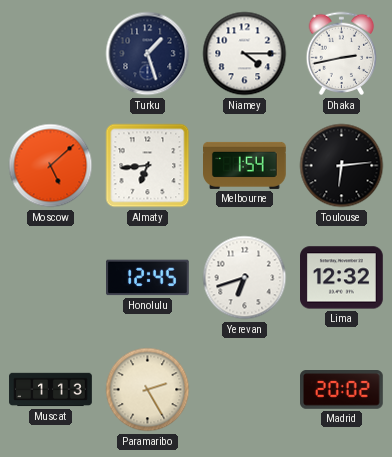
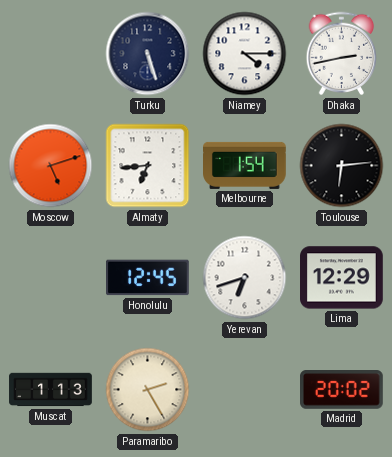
Turku: 1:27 -> 5:27
Moscow: 5:08 -> 5:12
Lima: 12:32 -> 12:29
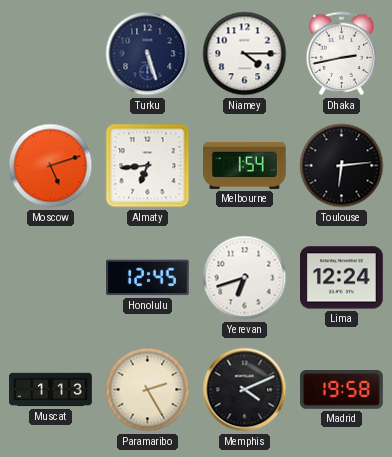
Lima: 12:29 -> 12:24
Memphis: none -> 4:11
Madrid: 20:02 -> 19:58
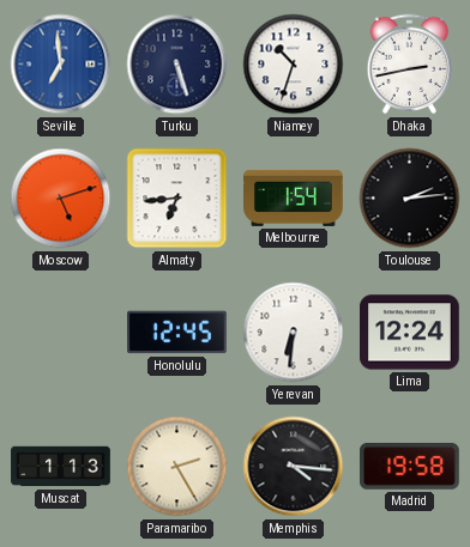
Seville: none -> 6:59
Niamey: 4:15 -> 10:33
Toulouse: 6:14 -> 2:14
Yerevan: 6:42 -> 6:31
Memphis: 4:11 -> 4:16
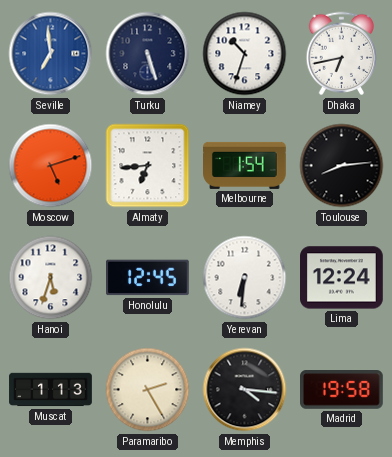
Dhaka: 2:43 -> 6:43
Toulouse: 2:14 -> 8:14
Hanoi: none -> 5:33
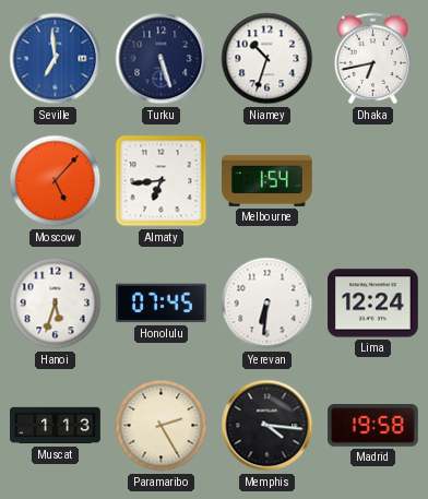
Moscow: 5:12 -> 5:07
Toulouse: 8:14 -> none
Honolulu: 12:45 -> 07:45
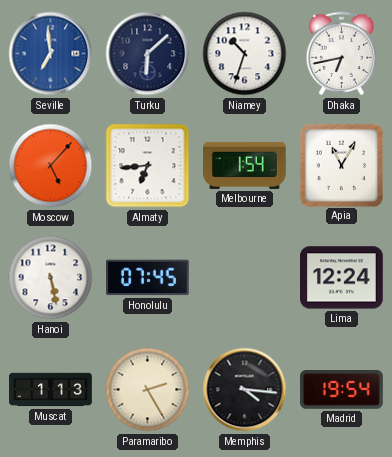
Turku: 5:27 -> 6:08
Apia: none -> 11:05
Hanoi: 5:33 -> 5:28
Yerevan: 6:31 -> none
Madrid: 19:58 -> 19:54
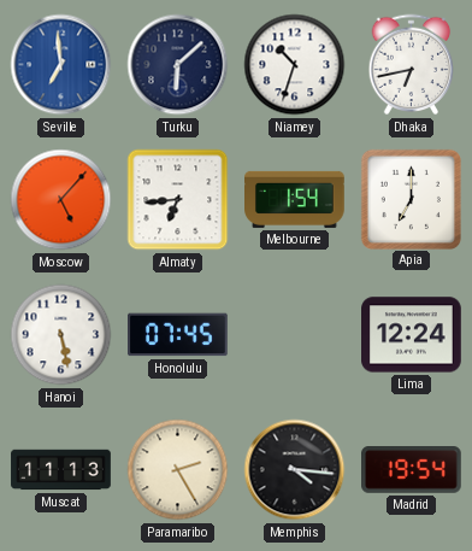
Apia: 11:05 -> 7:00
Muscat: 1:13 -> 11:13
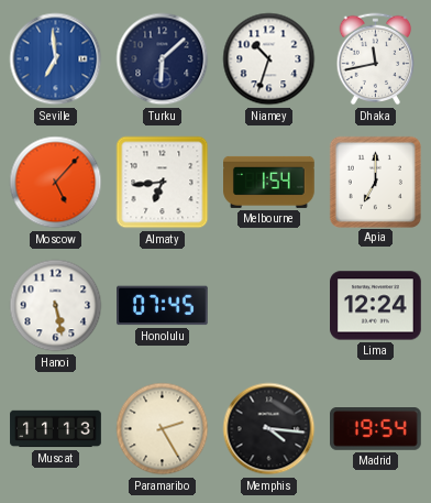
Dhaka: 6:43 -> 11:43
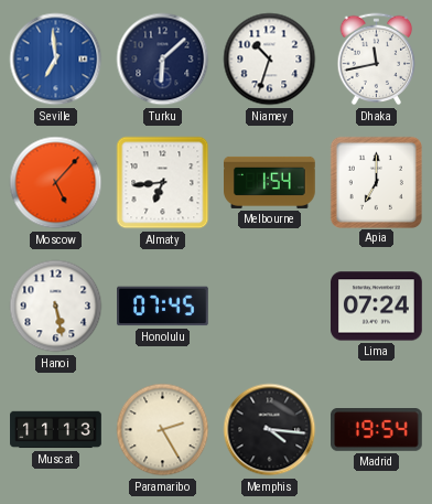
Lima: 12:24 -> 07:24
